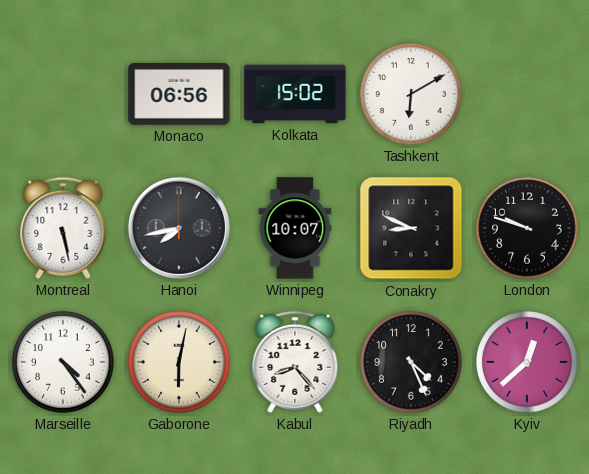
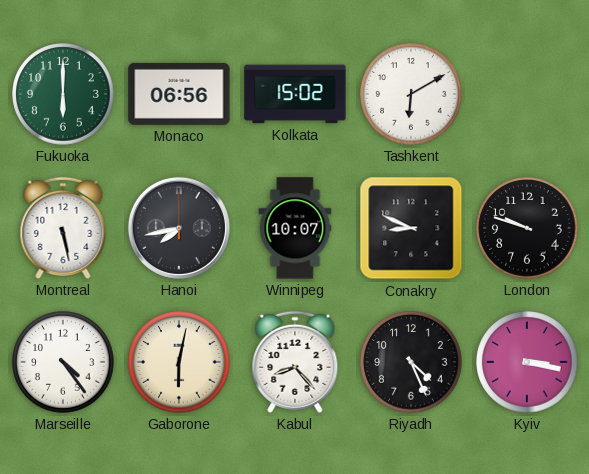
Fukuoka: none -> 6:00
Kyiv: 12:38 -> 3:17
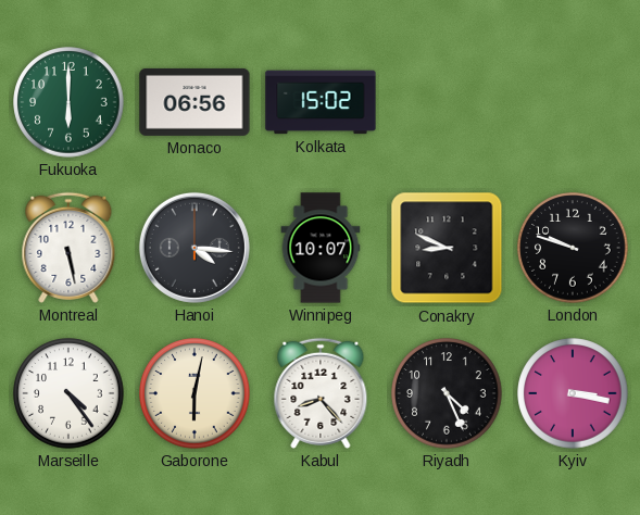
Tashkent: 6:10 -> none
Hanoi: 7:43 -> 4:16
